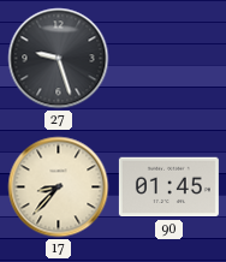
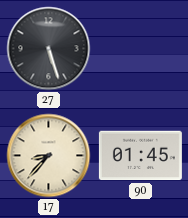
27: 9:27 -> 5:27
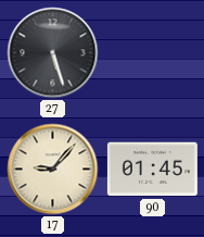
17: 8:37 -> 9:07
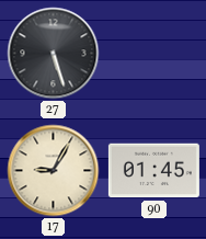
17: 9:07 -> 9:05
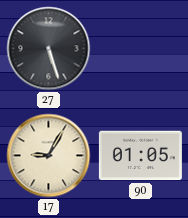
90: 01:45 -> 01:05
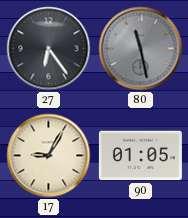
27: 5:27 -> 6:24
80: none -> 11:28
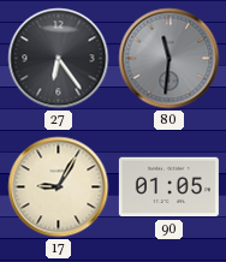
80: 11:28 -> 11:31
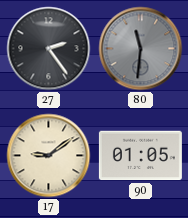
27: 6:24 -> 2:24
17: 9:05 -> 9:09
